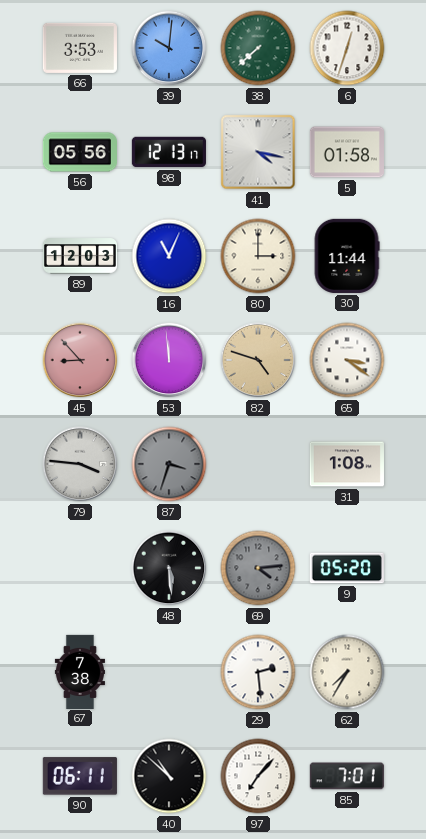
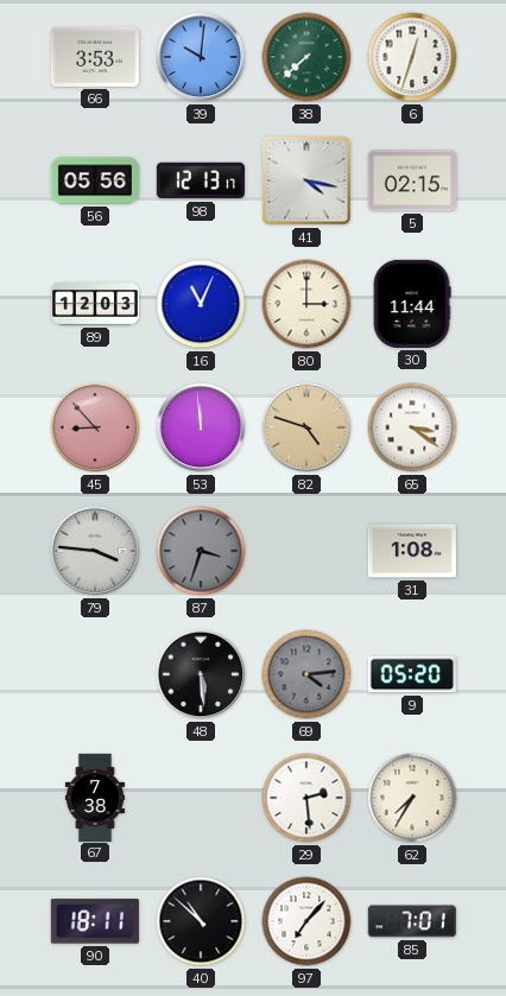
5: 01:58 -> 02:15
90: 06:11 -> 18:11
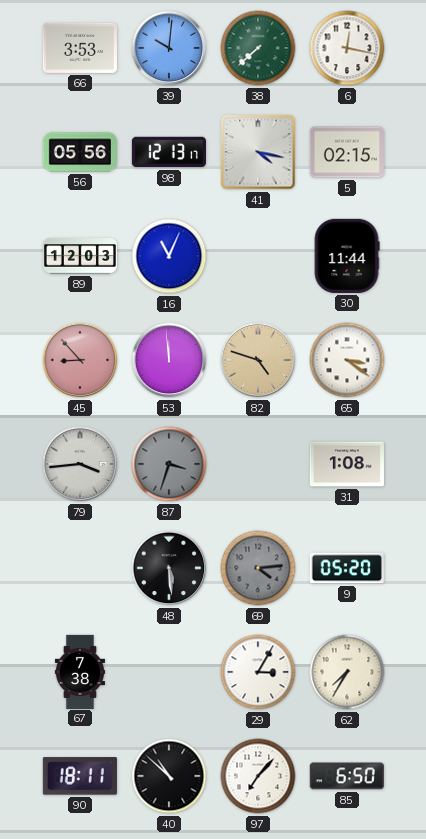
6: 12:33 -> 12:17
80: 3:00 -> none
79: 3:46 -> 3:44
29: 2:29 -> 3:05
85: 7:01 -> 6:50
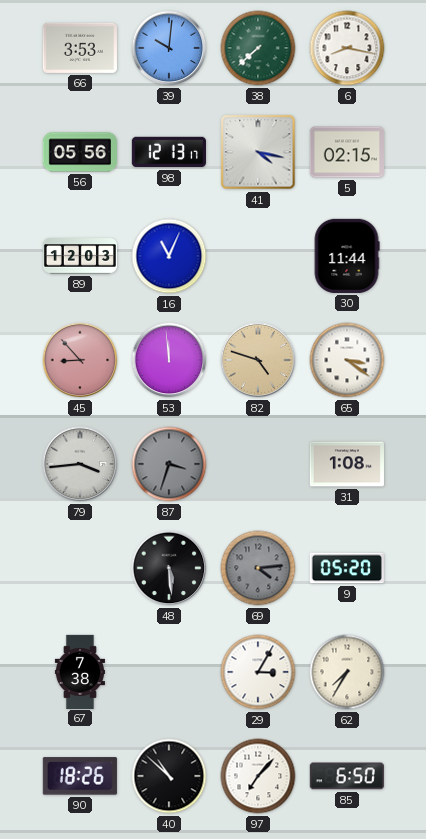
6: 12:17 -> 8:17
90: 18:11 -> 18:26
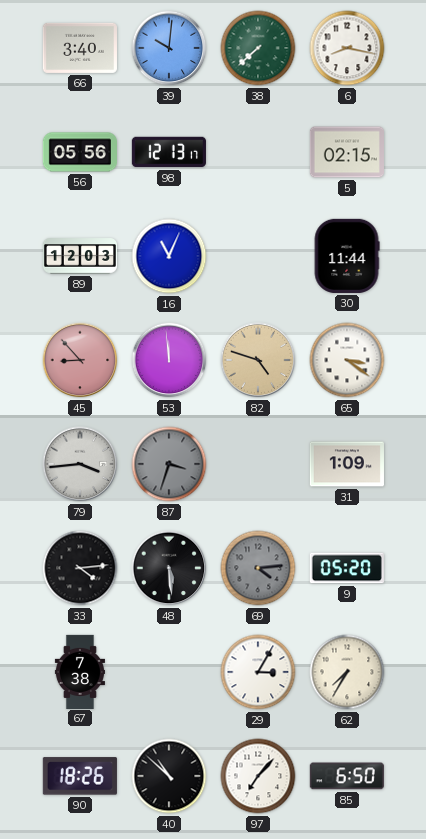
66: 3:53 -> 3:40
41: 4:17 -> none
31: 1:08 -> 1:09
33: none -> 4:14
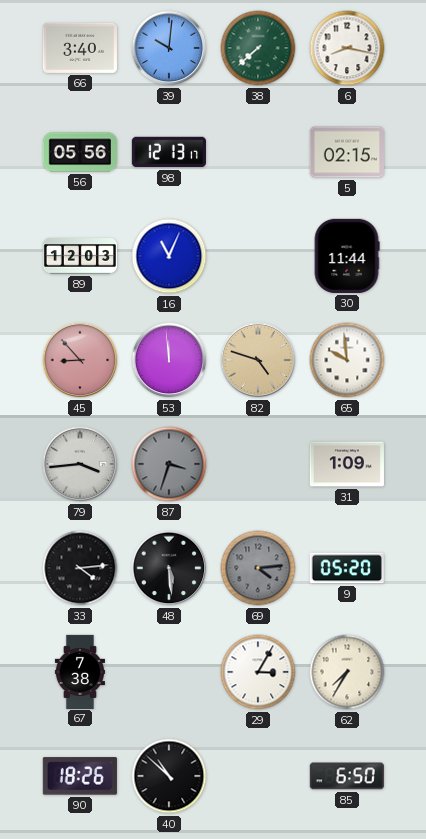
65: 3:21 -> 9:59
97: 7:07 -> none
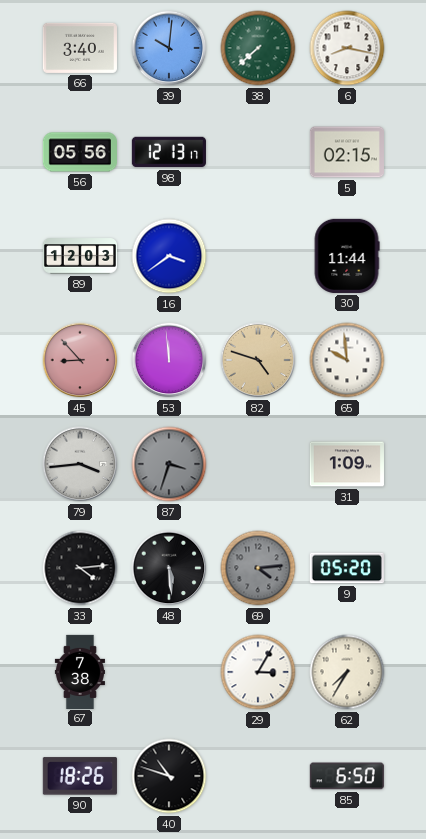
16: 11:04 -> 3:39
40: 10:52 -> 10:48
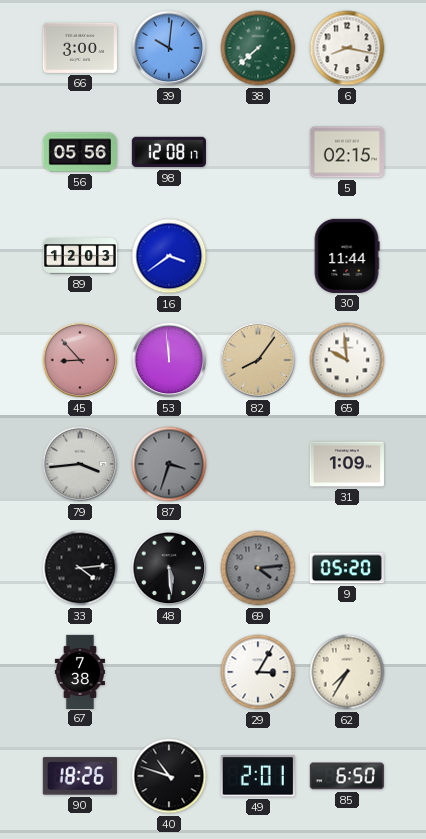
66: 3:40 -> 3:00
98: 12:13 -> 12:08
82: 4:48 -> 8:06
49: none -> 2:01
